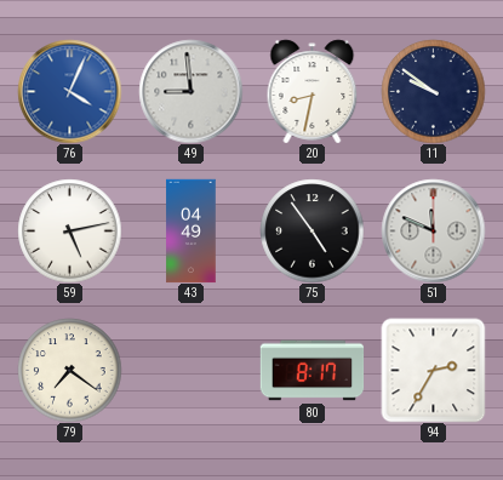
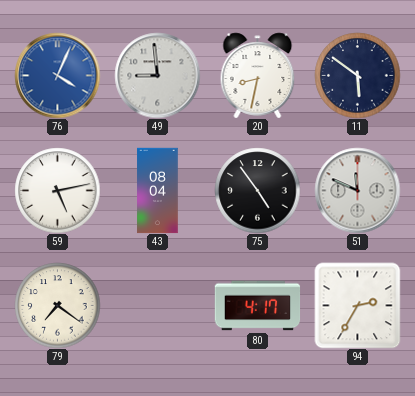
11: 9:51 -> 5:51
43: 04:49 -> 08:04
80: 8:17 -> 4:17
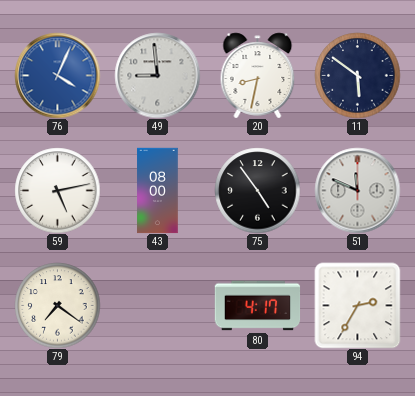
43: 08:04 -> 08:00
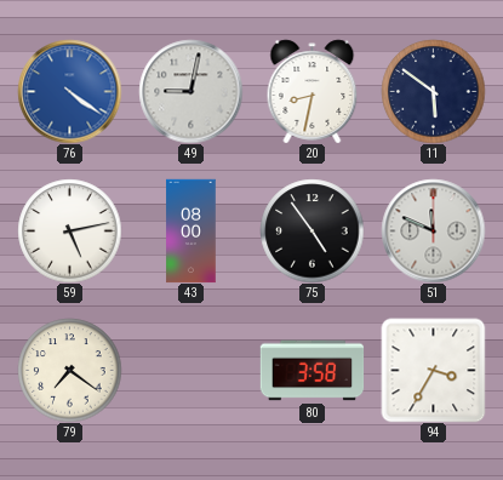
76: 4:04 -> 4:21
49: 8:59 -> 9:02
80: 4:17 -> 3:58
94: 2:35 -> 3:35
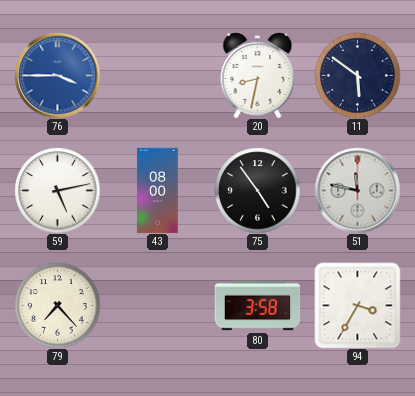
76: 4:21 -> 3:45
49: 9:02 -> none
51: 11:49 -> 11:47
79: 7:21 -> 7:23
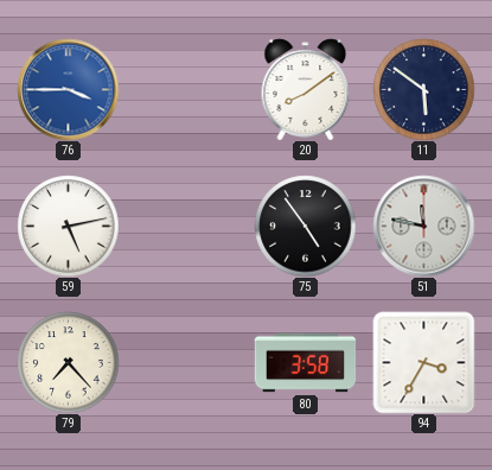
20: 8:32 -> 8:09
43: 08:00 -> none
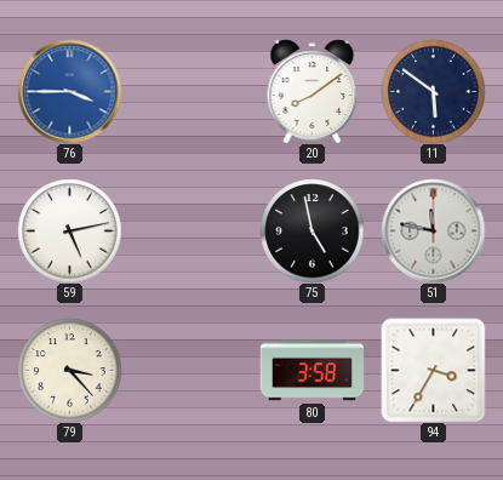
75: 4:54 -> 4:58
79: 7:23 -> 3:23
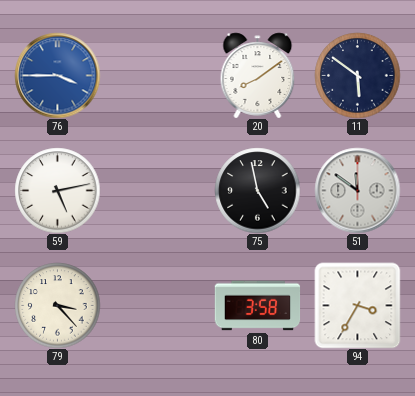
51: 11:47 -> 11:51
